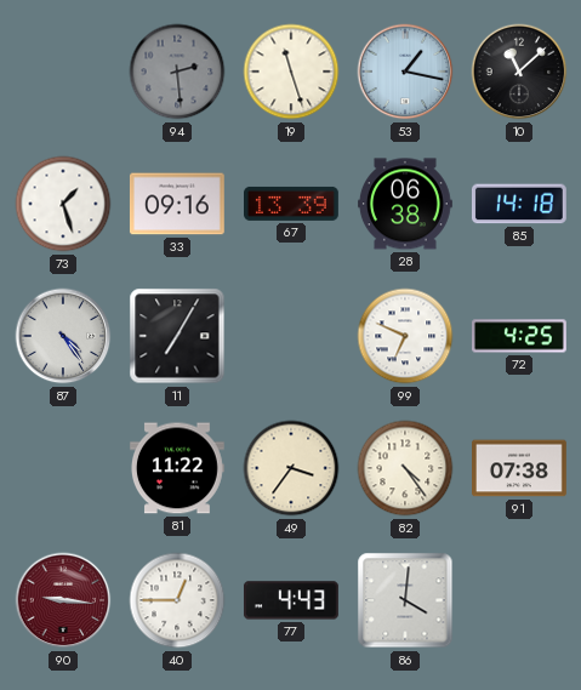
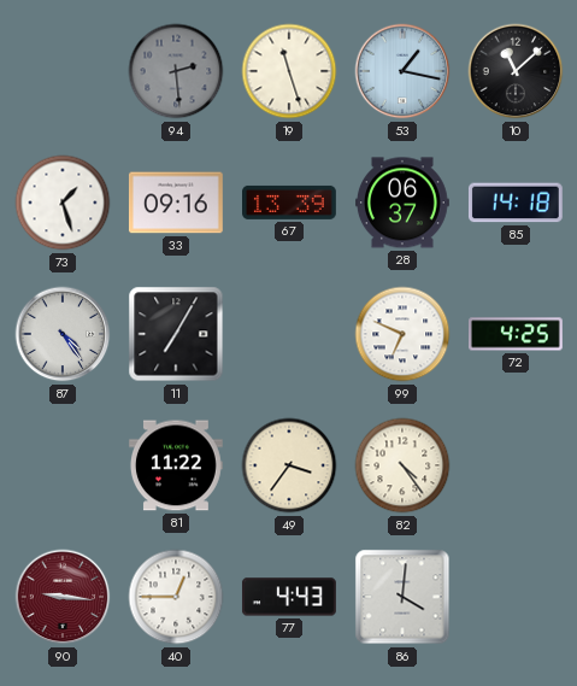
28: 06:38 -> 06:37
91: 07:38 -> none
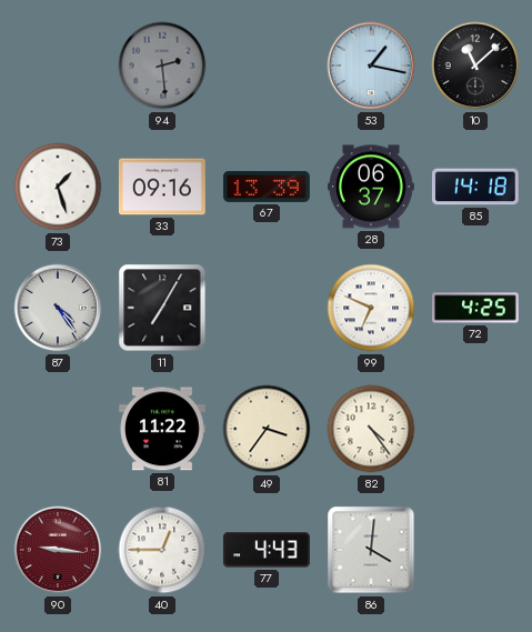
19: 11:27 -> none
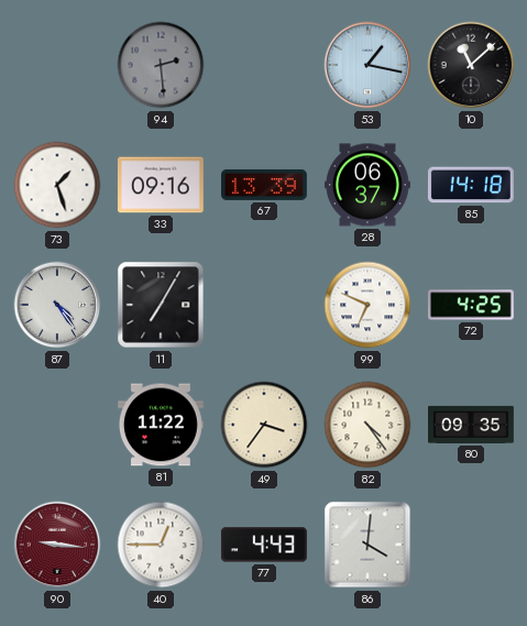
80: none -> 09:35
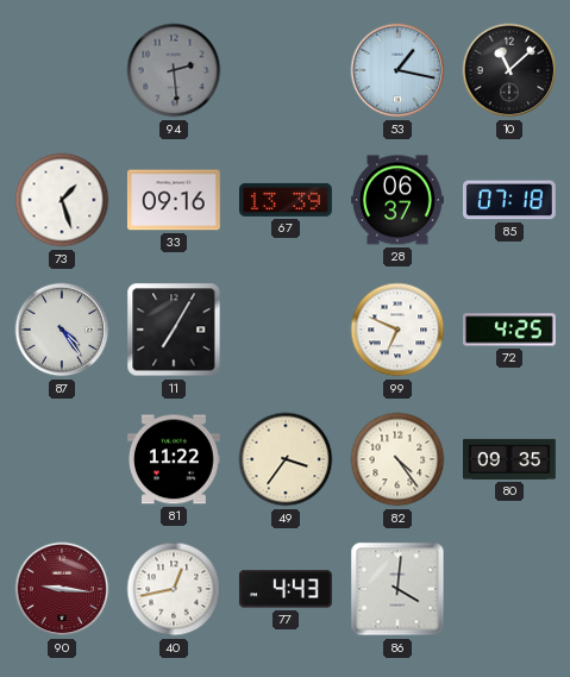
85: 14:18 -> 07:18
40: 12:45 -> 12:43
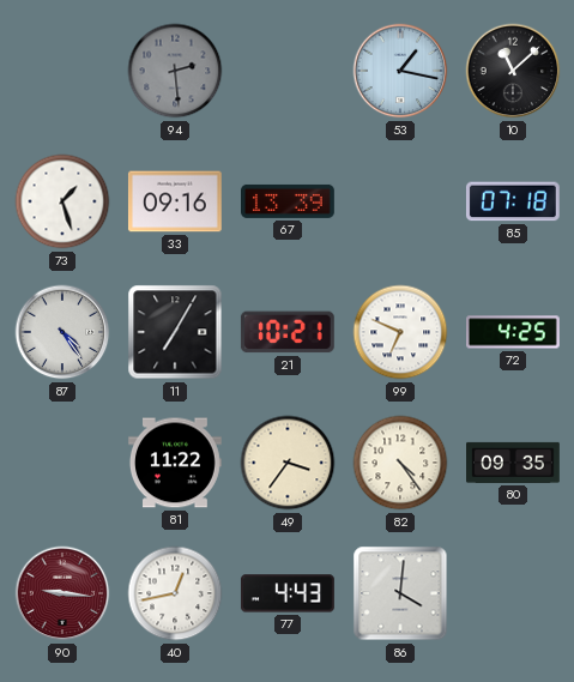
28: 06:37 -> none
21: none -> 10:21
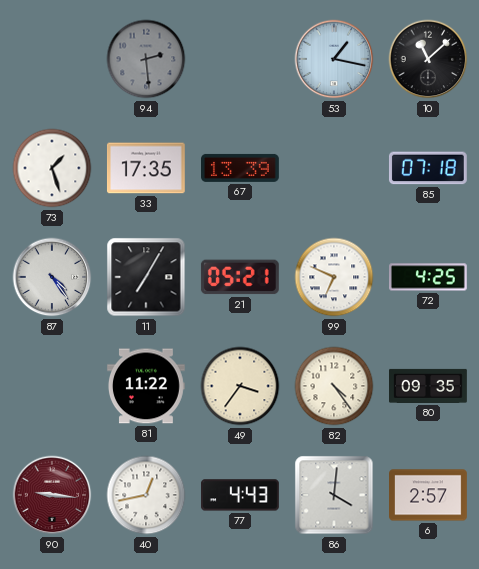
33: 09:16 -> 17:35
21: 10:21 -> 05:21
6: none -> 2:57
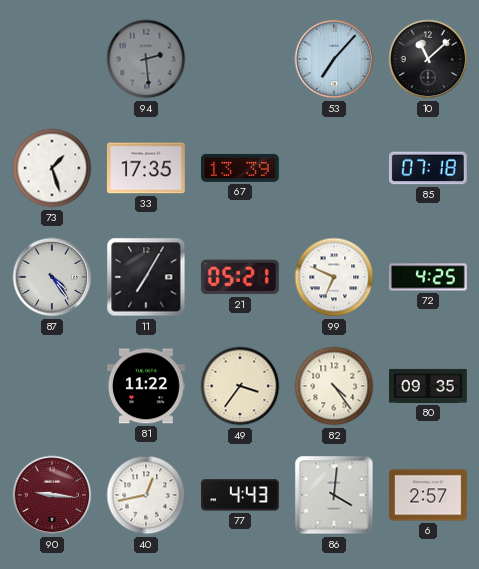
53: 1:17 -> 7:07
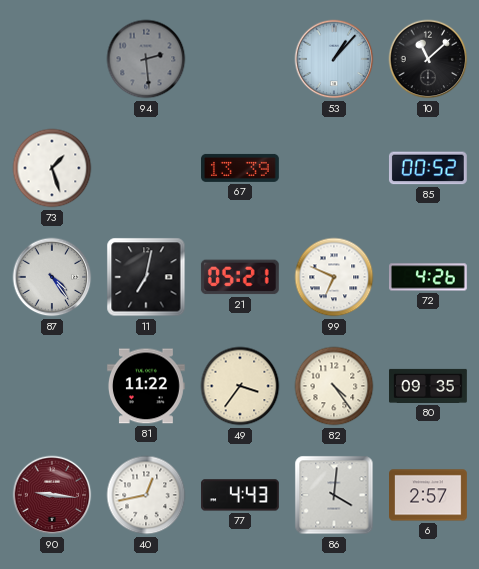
53: 7:07 -> 1:07
33: 17:35 -> none
85: 07:18 -> 00:52
11: 7:05 -> 7:02
72: 4:25 -> 4:26
